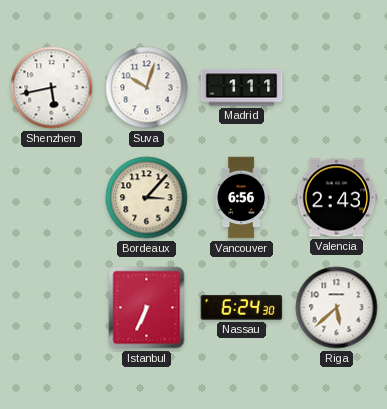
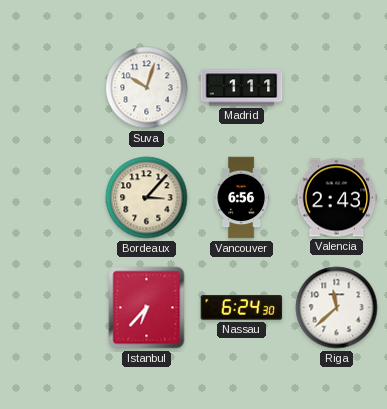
Shenzhen: 5:43 -> none
Istanbul: 6:34 -> 6:37
Riga: 5:38 -> 11:38
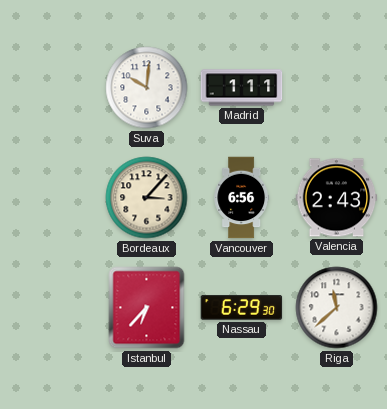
Suva: 10:03 -> 10:01
Nassau: 6:24 -> 6:29
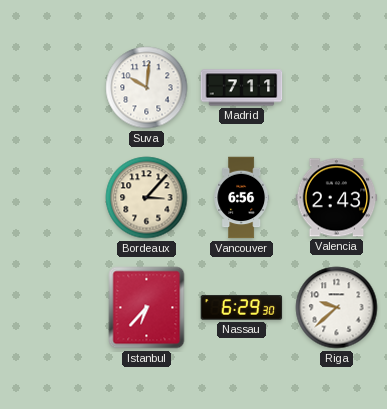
Madrid: 1:11 -> 7:11
Riga: 11:38 -> 9:38
